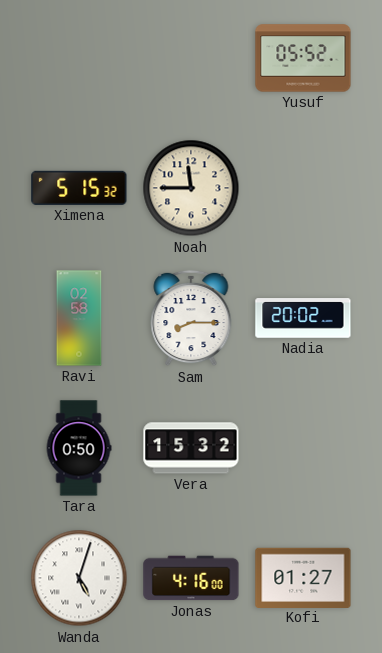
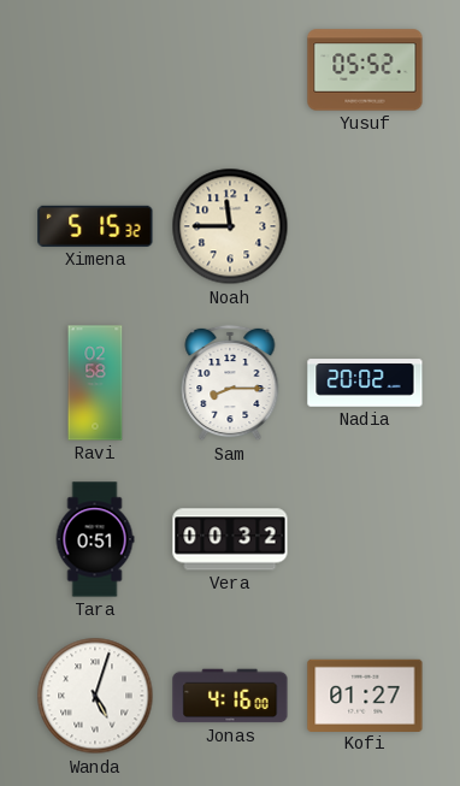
Tara: 0:50 -> 0:51
Vera: 15:32 -> 00:32
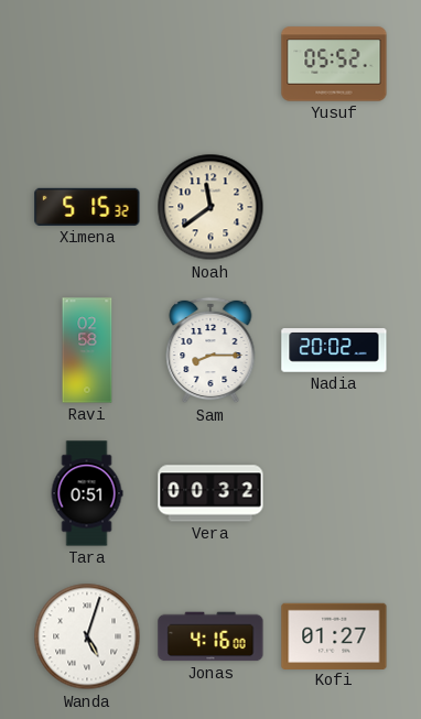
Noah: 11:45 -> 11:39
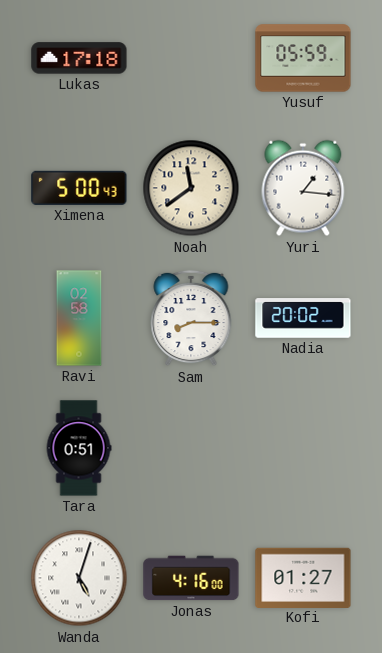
Lukas: none -> 17:18
Yusuf: 05:52 -> 05:59
Ximena: 5:15 -> 5:00
Yuri: none -> 1:16
Vera: 00:32 -> none
